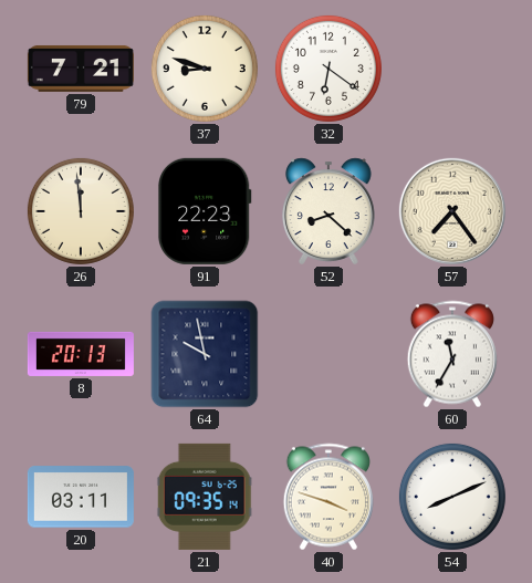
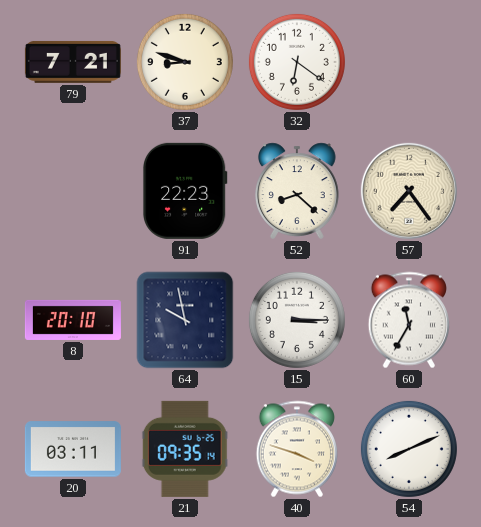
26: 11:59 -> none
8: 20:13 -> 20:10
15: none -> 3:15
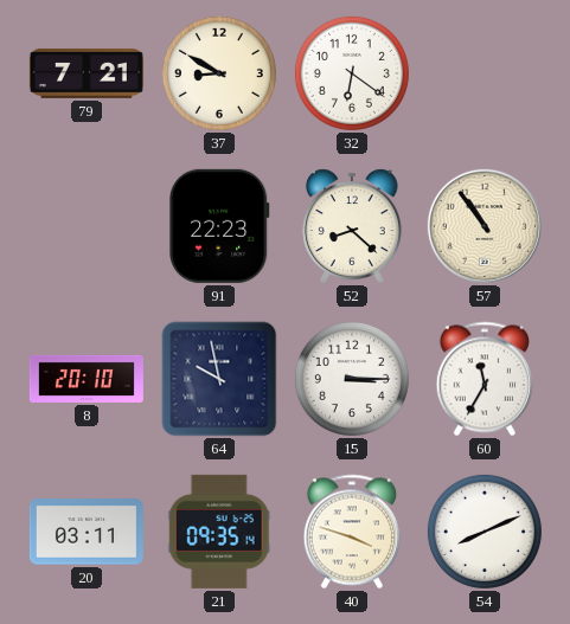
37: 8:48 -> 8:50
57: 7:24 -> 10:54
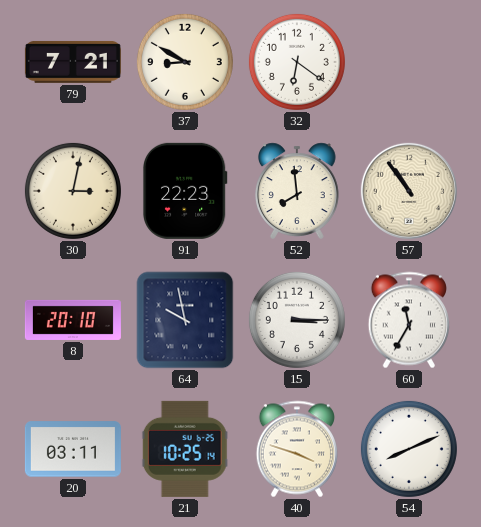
30: none -> 3:02
52: 8:22 -> 7:59
21: 09:35 -> 10:25
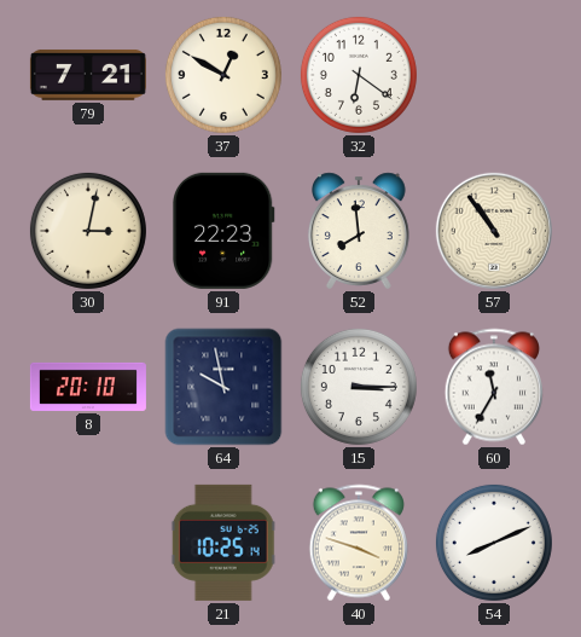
37: 8:50 -> 12:50
20: 03:11 -> none
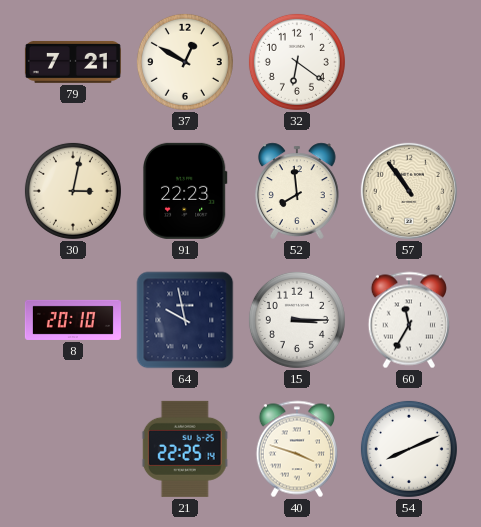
21: 10:25 -> 22:25
